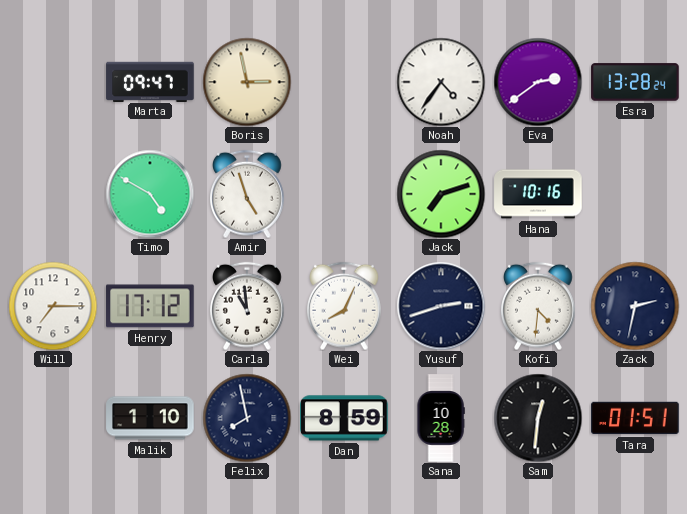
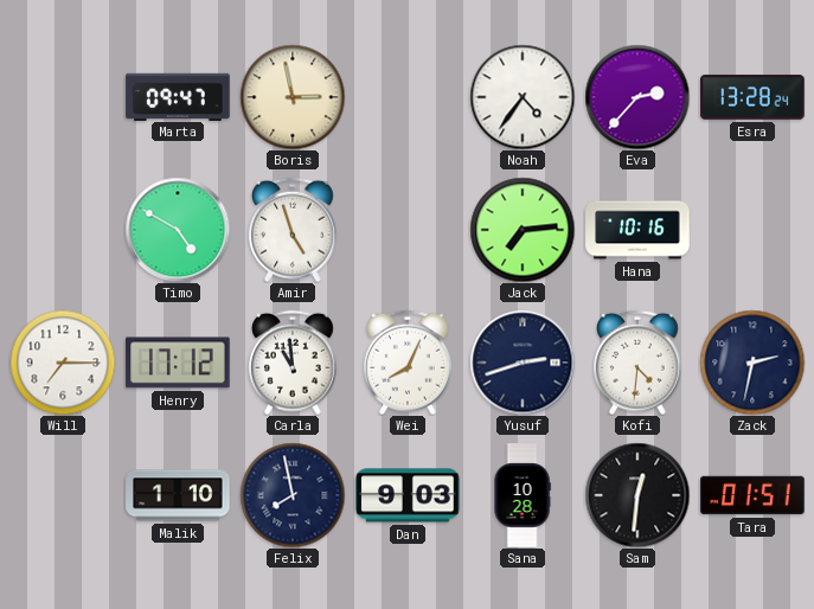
Eva: 2:39 -> 2:37
Jack: 7:12 -> 7:14
Dan: 8:59 -> 9:03
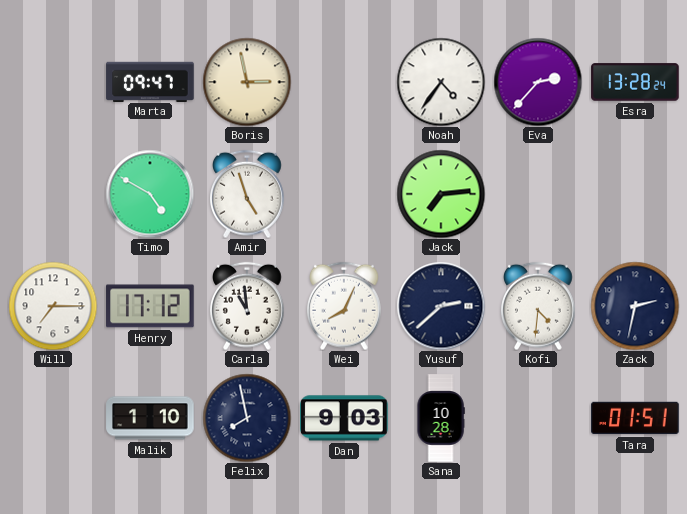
Hana: 10:16 -> none
Yusuf: 2:42 -> 2:38
Sam: 12:31 -> none
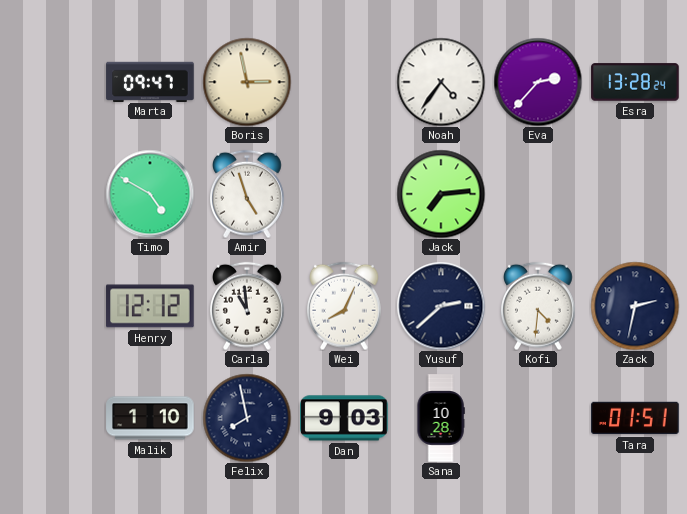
Will: 7:15 -> none
Henry: 17:12 -> 12:12
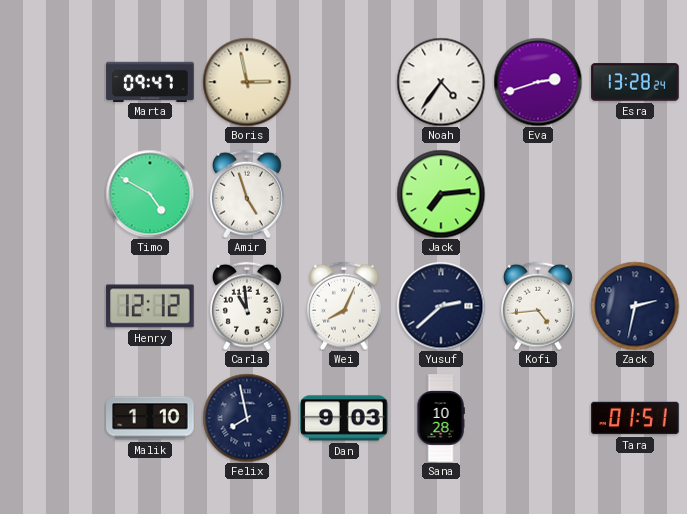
Eva: 2:37 -> 2:42
Kofi: 4:31 -> 4:44
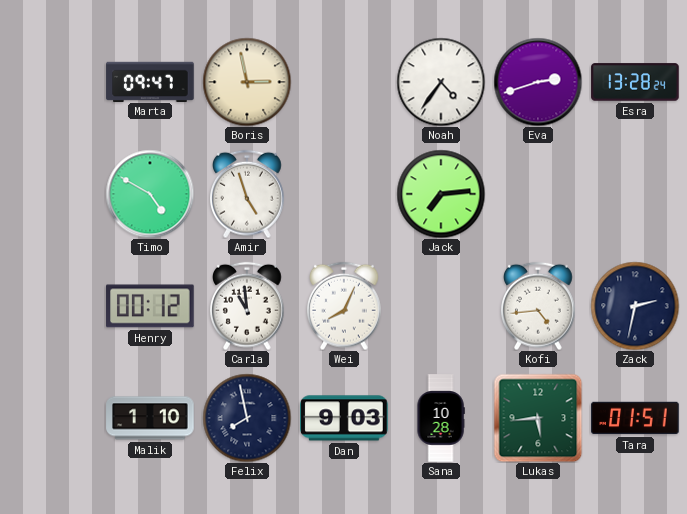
Henry: 12:12 -> 00:12
Yusuf: 2:38 -> none
Lukas: none -> 5:44
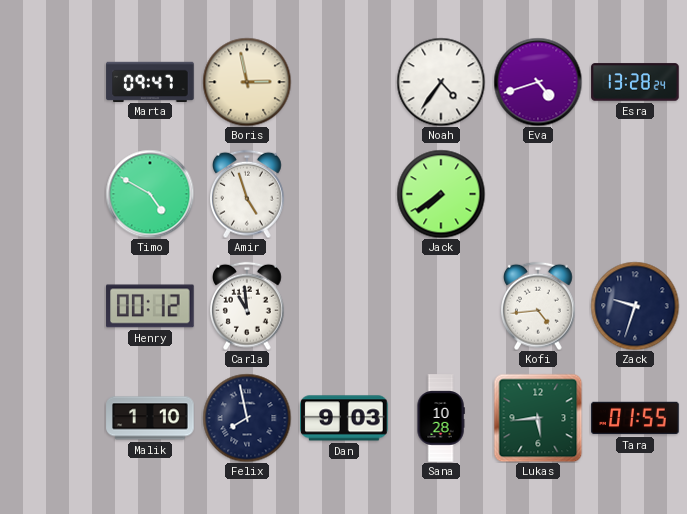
Eva: 2:42 -> 4:42
Jack: 7:14 -> 7:39
Wei: 8:04 -> none
Zack: 2:32 -> 9:33
Tara: 01:51 -> 01:55
